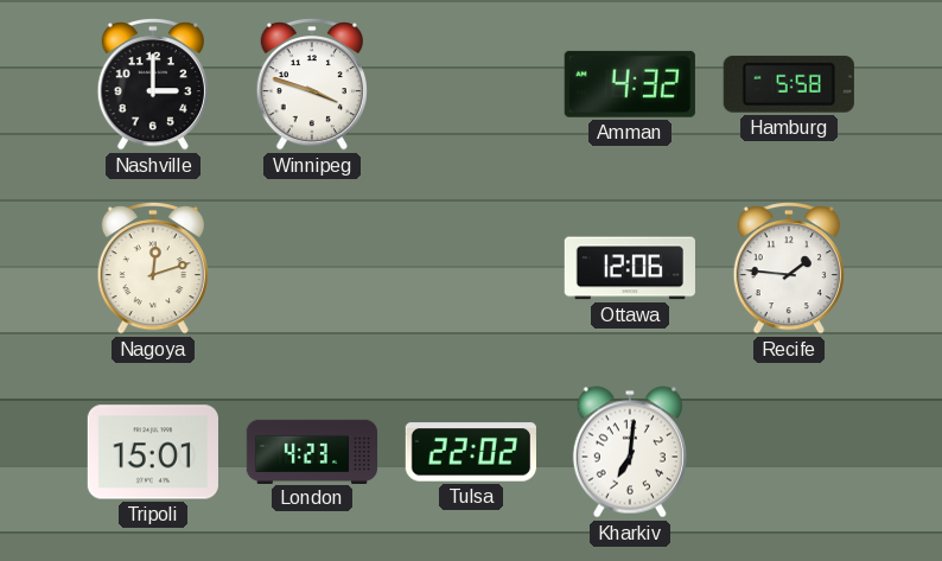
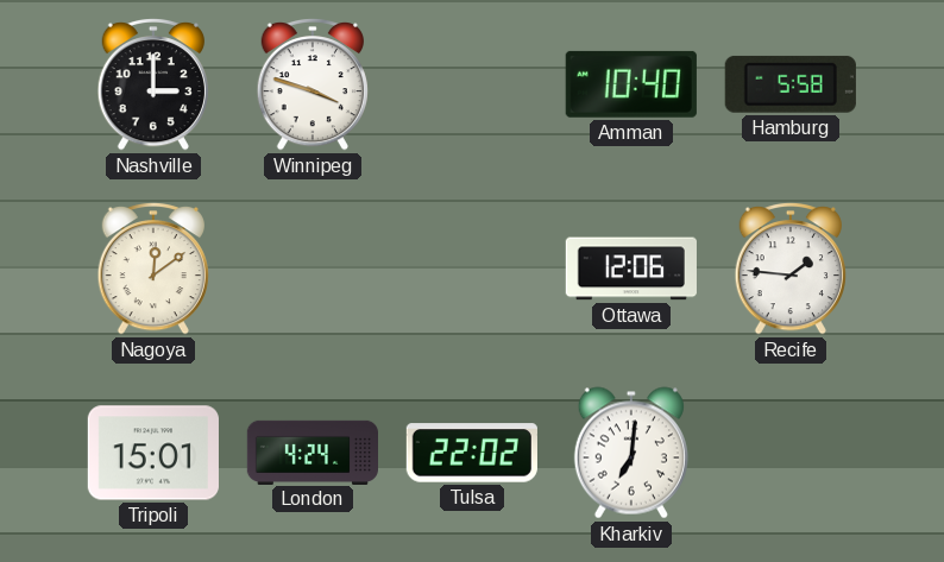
Amman: 4:32 -> 10:40
Nagoya: 12:12 -> 12:09
London: 4:23 -> 4:24
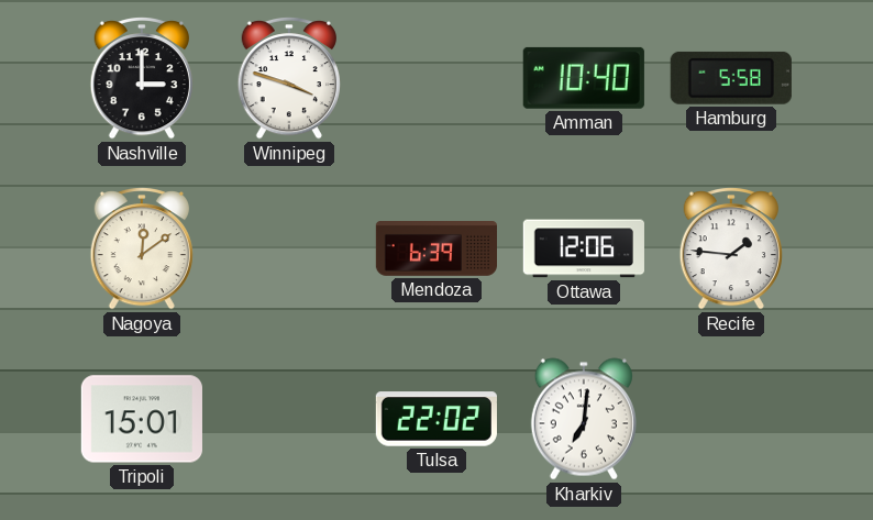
Mendoza: none -> 6:39
London: 4:24 -> none
